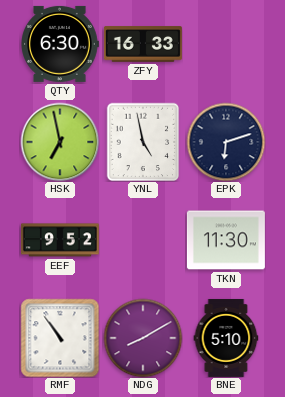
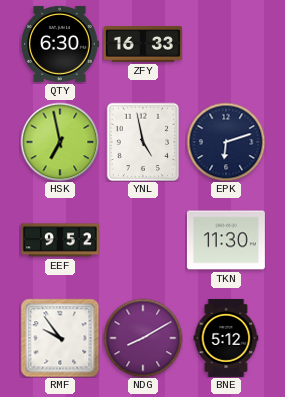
RMF: 10:54 -> 9:54
BNE: 5:10 -> 5:12
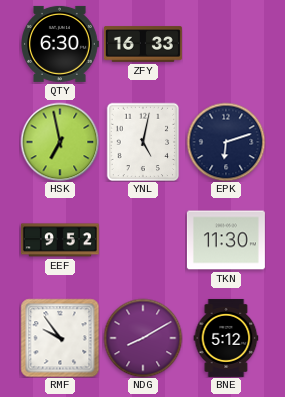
YNL: 4:58 -> 5:02
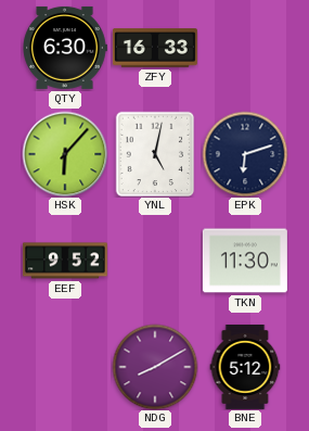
HSK: 6:58 -> 6:07
RMF: 9:54 -> none
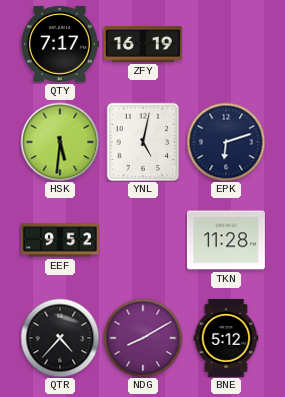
QTY: 6:30 -> 7:17
ZFY: 16:33 -> 16:19
HSK: 6:07 -> 5:31
TKN: 11:30 -> 11:28
QTR: none -> 4:37
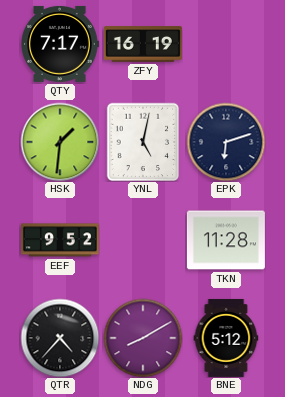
HSK: 5:31 -> 1:31
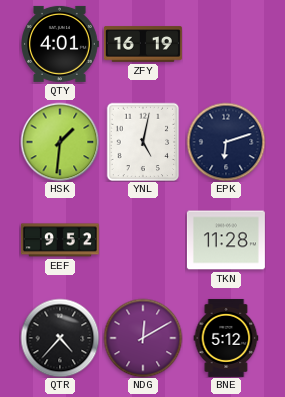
QTY: 7:17 -> 4:01
NDG: 8:10 -> 12:10
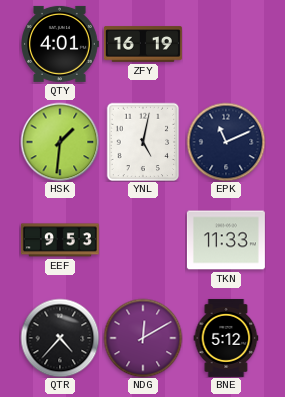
EPK: 6:12 -> 11:11
EEF: 9:52 -> 9:53
TKN: 11:28 -> 11:33
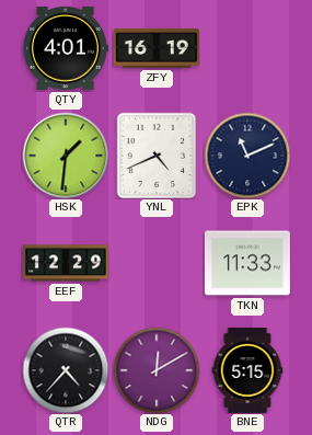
YNL: 5:02 -> 4:41
EEF: 9:53 -> 12:29
BNE: 5:12 -> 5:15
